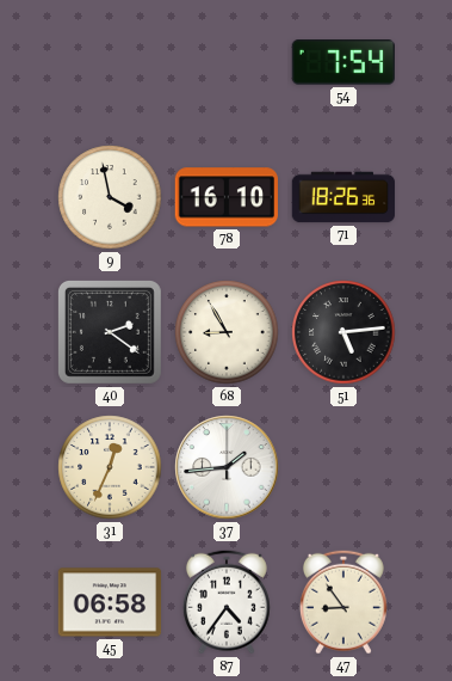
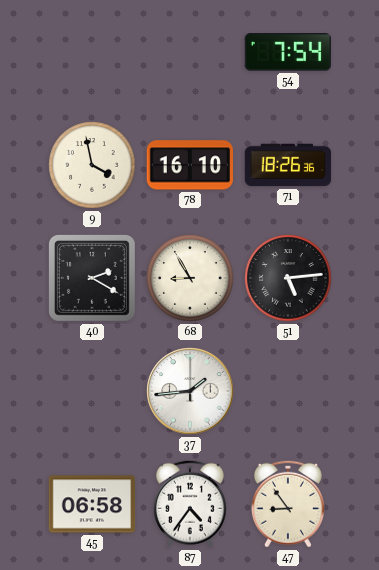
40: 2:21 -> 2:20
31: 12:34 -> none
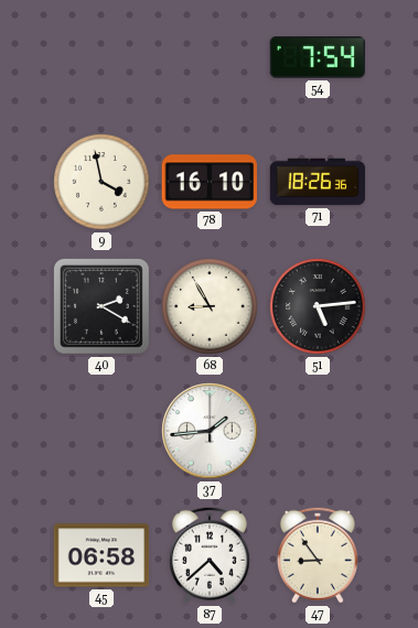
87: 4:36 -> 4:38
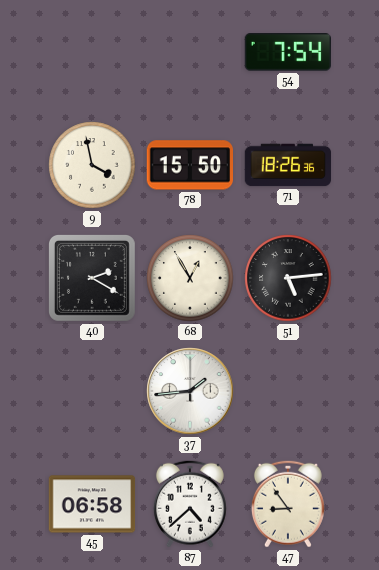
78: 16:10 -> 15:50
68: 8:55 -> 12:55
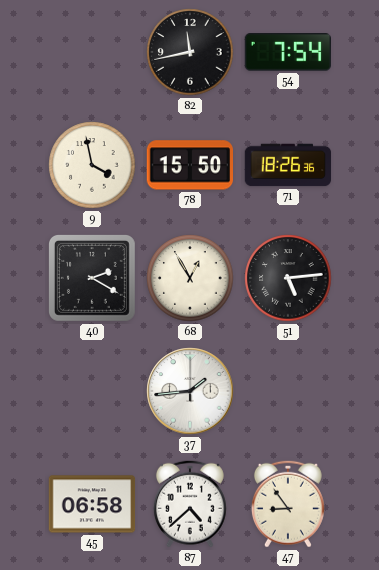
82: none -> 11:43
